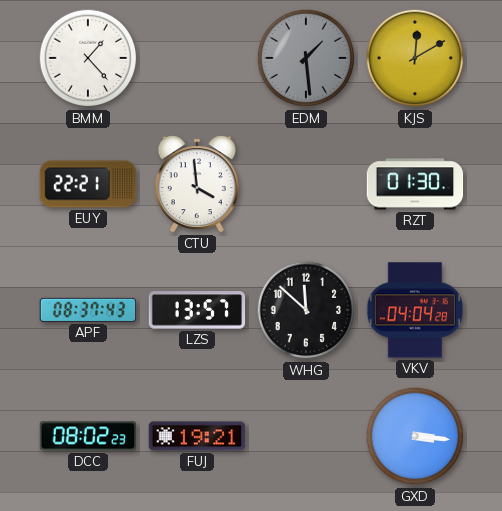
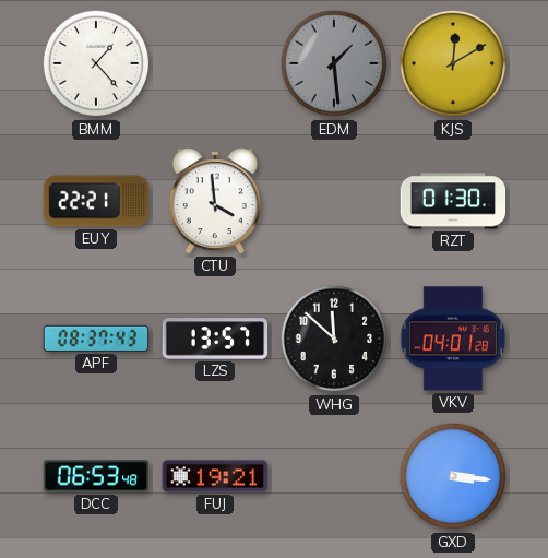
VKV: 04:04 -> 04:01
DCC: 08:02 -> 06:53
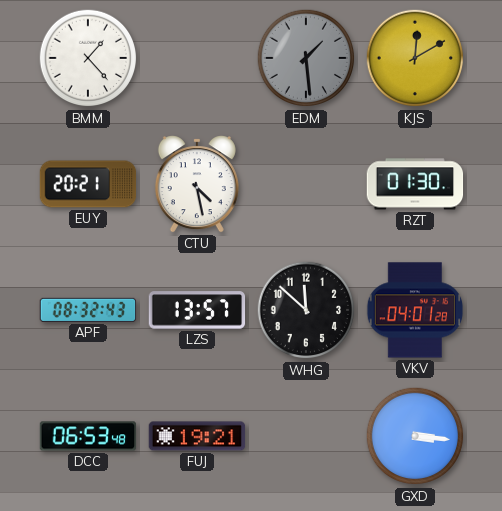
EUY: 22:21 -> 20:21
CTU: 3:59 -> 4:28
APF: 08:37 -> 08:32
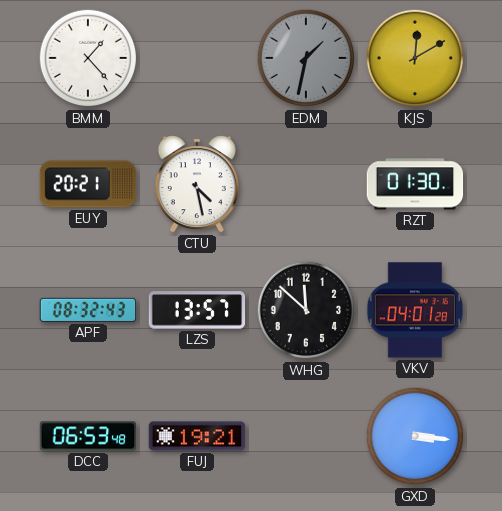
EDM: 1:29 -> 1:32
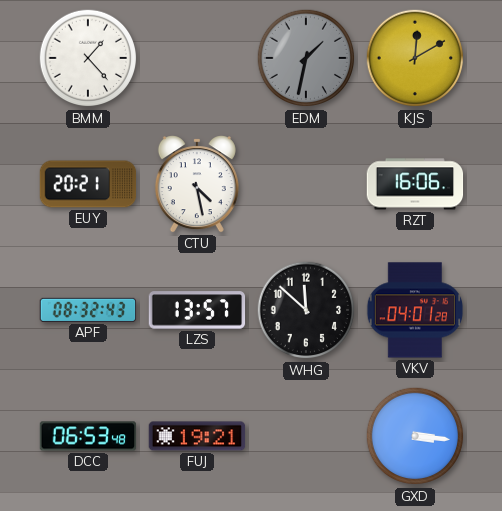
RZT: 01:30 -> 16:06
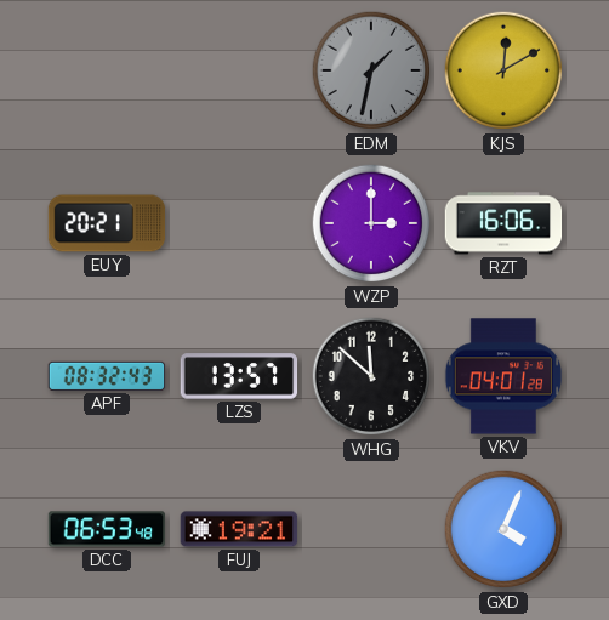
BMM: 1:23 -> none
CTU: 4:28 -> none
WZP: none -> 3:00
GXD: 3:16 -> 4:04
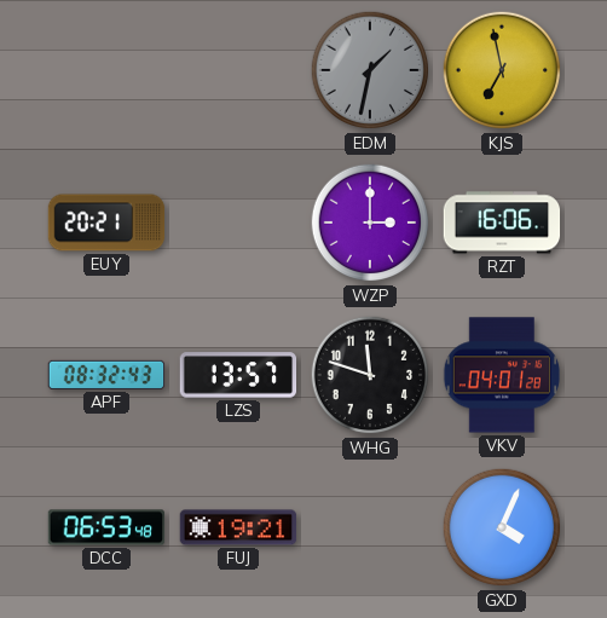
KJS: 12:10 -> 6:58
WHG: 11:52 -> 11:48
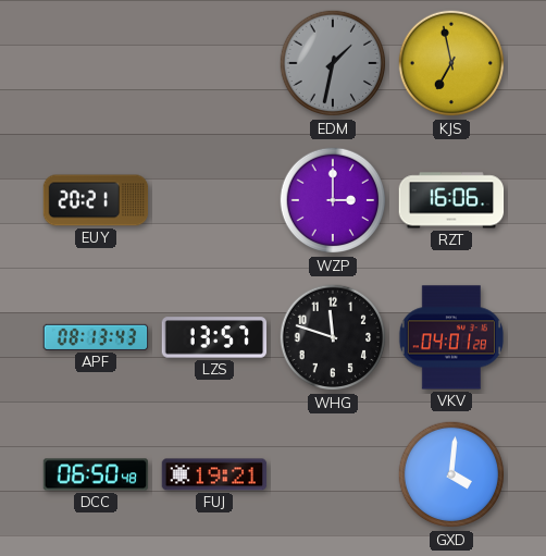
APF: 08:32 -> 08:13
DCC: 06:53 -> 06:50
GXD: 4:04 -> 4:01
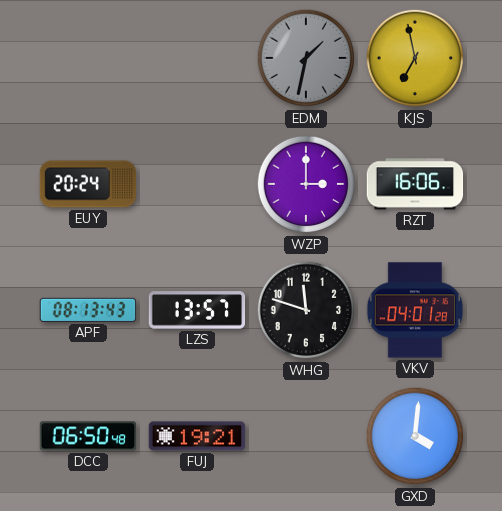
EUY: 20:21 -> 20:24
